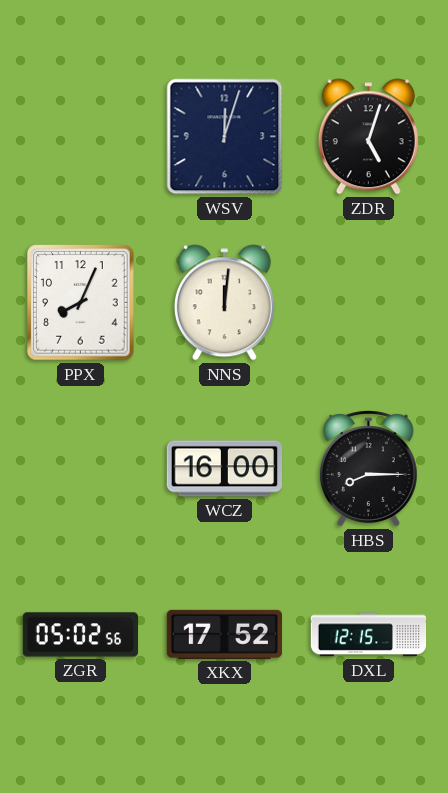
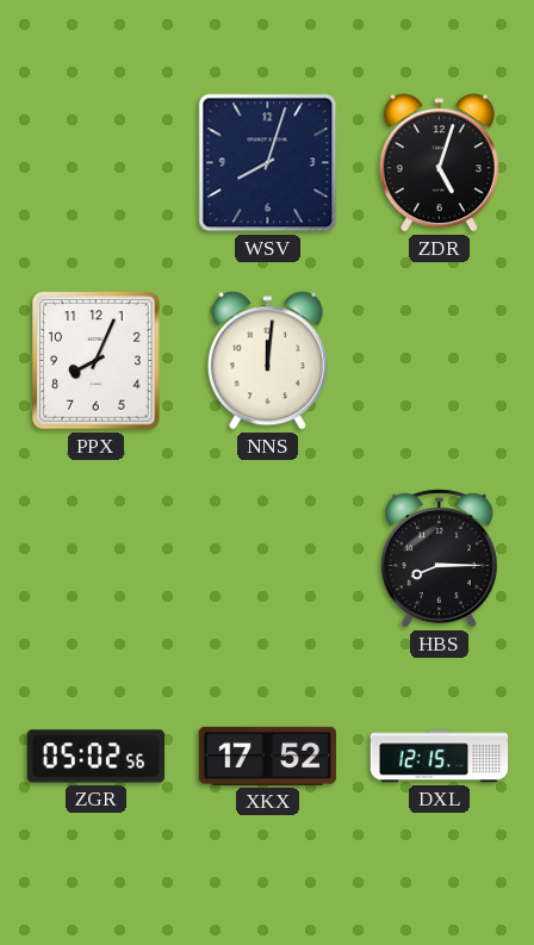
WSV: 12:03 -> 8:03
WCZ: 16:00 -> none
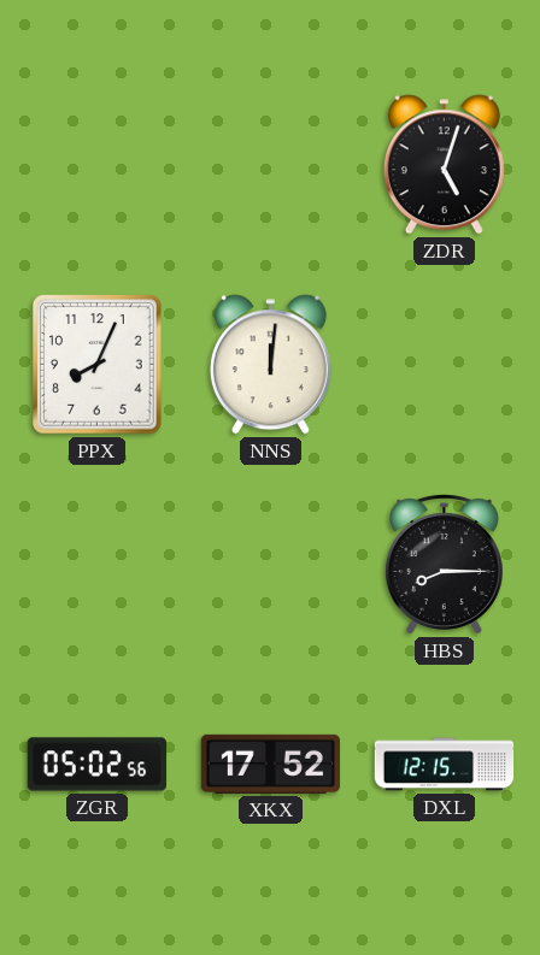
WSV: 8:03 -> none
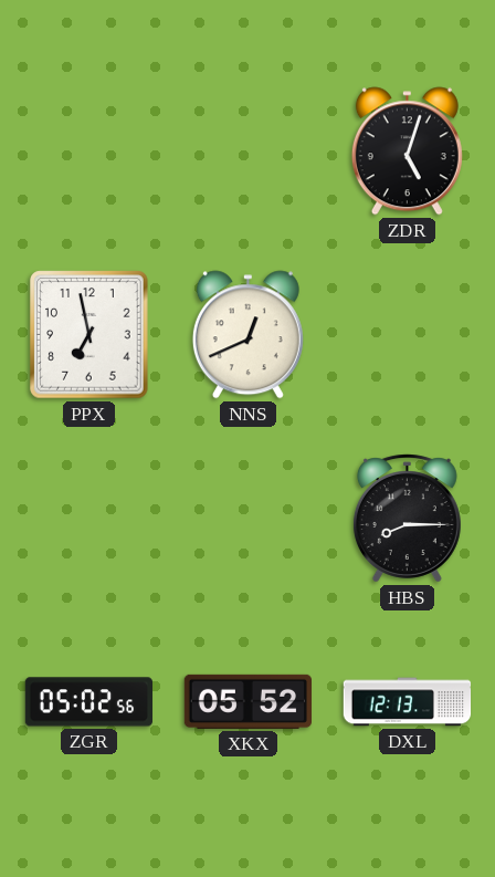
PPX: 8:04 -> 6:58
NNS: 12:01 -> 12:41
XKX: 17:52 -> 05:52
DXL: 12:15 -> 12:13
